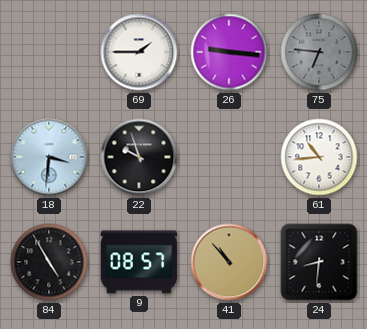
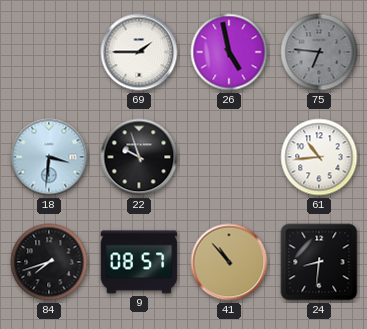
26: 9:16 -> 4:58
84: 4:55 -> 7:42
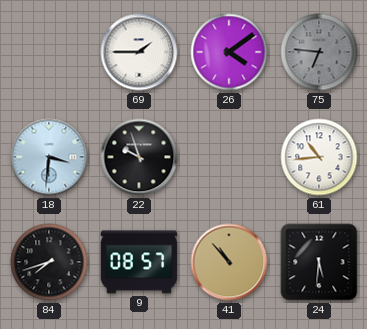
26: 4:58 -> 4:09
24: 8:31 -> 5:31
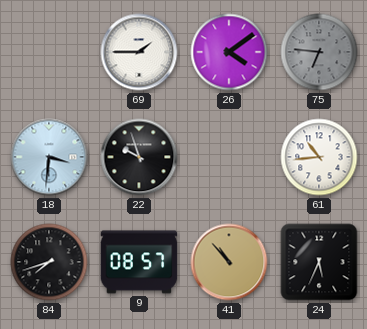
24: 5:31 -> 5:34
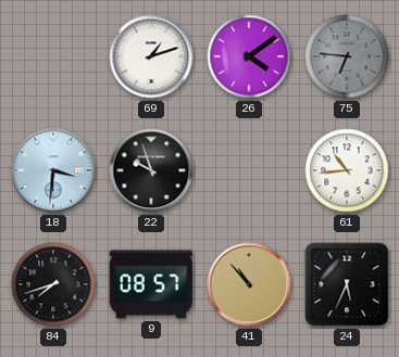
69: 1:45 -> 1:12
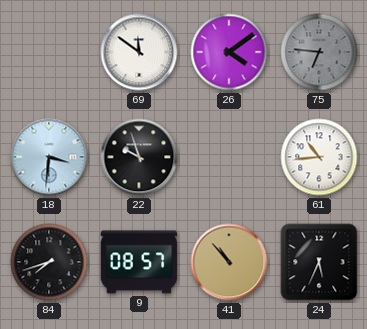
69: 1:12 -> 11:51
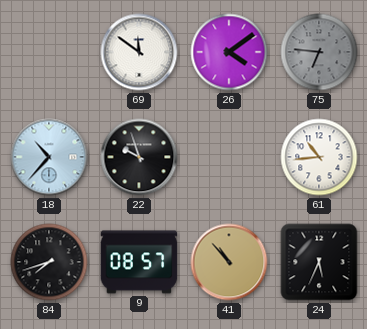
18: 3:31 -> 10:37
